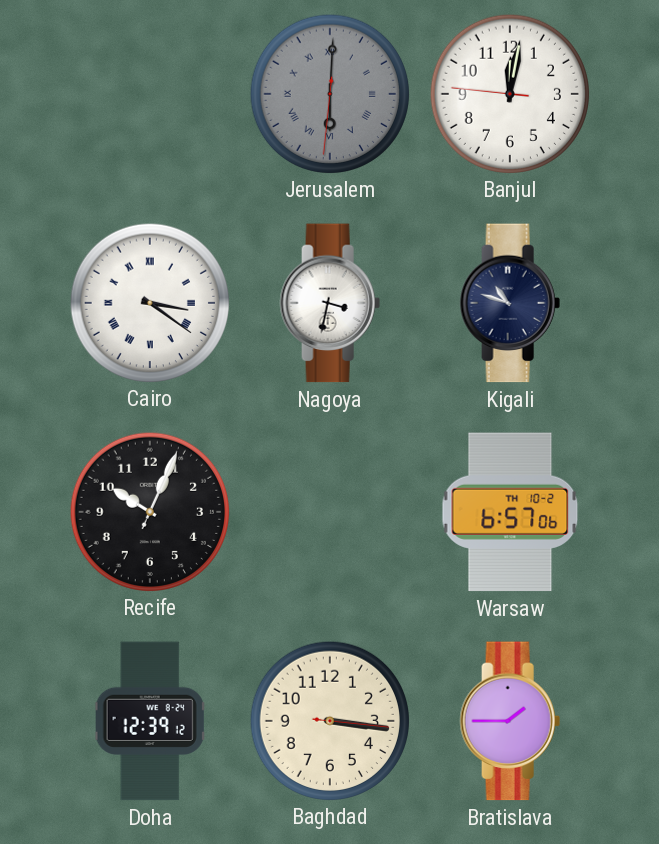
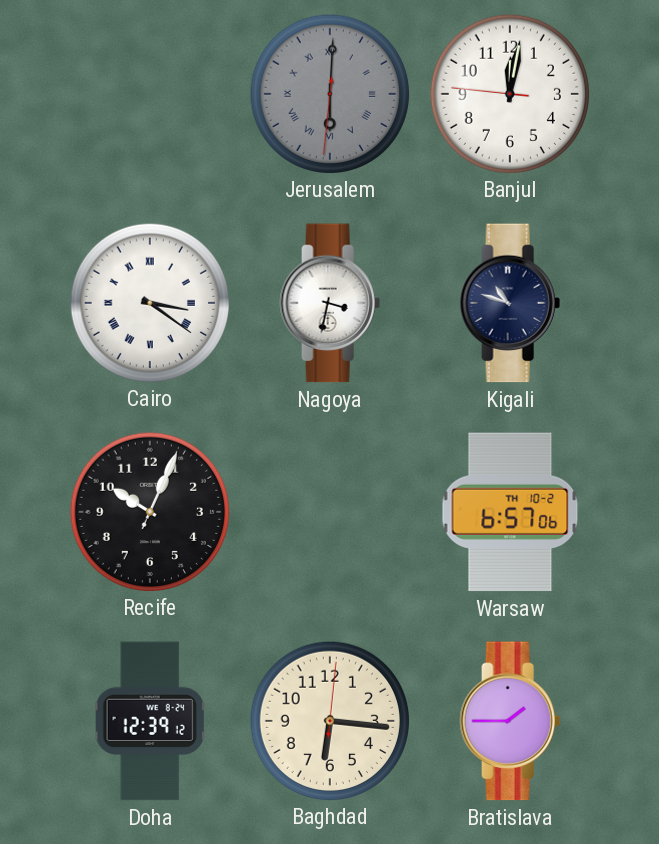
Baghdad: 3:16 -> 6:16
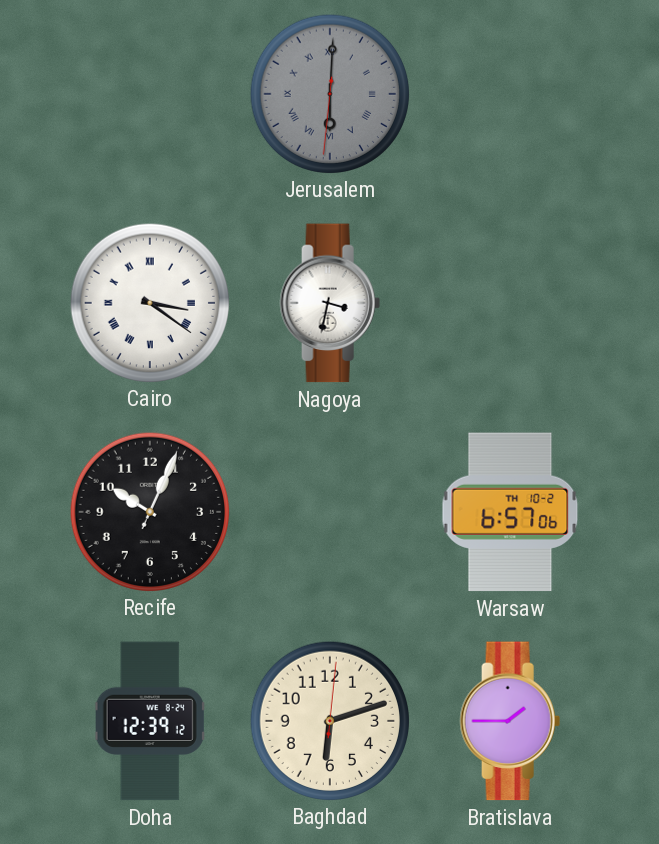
Banjul: 12:01 -> none
Kigali: 10:48 -> none
Baghdad: 6:16 -> 6:12
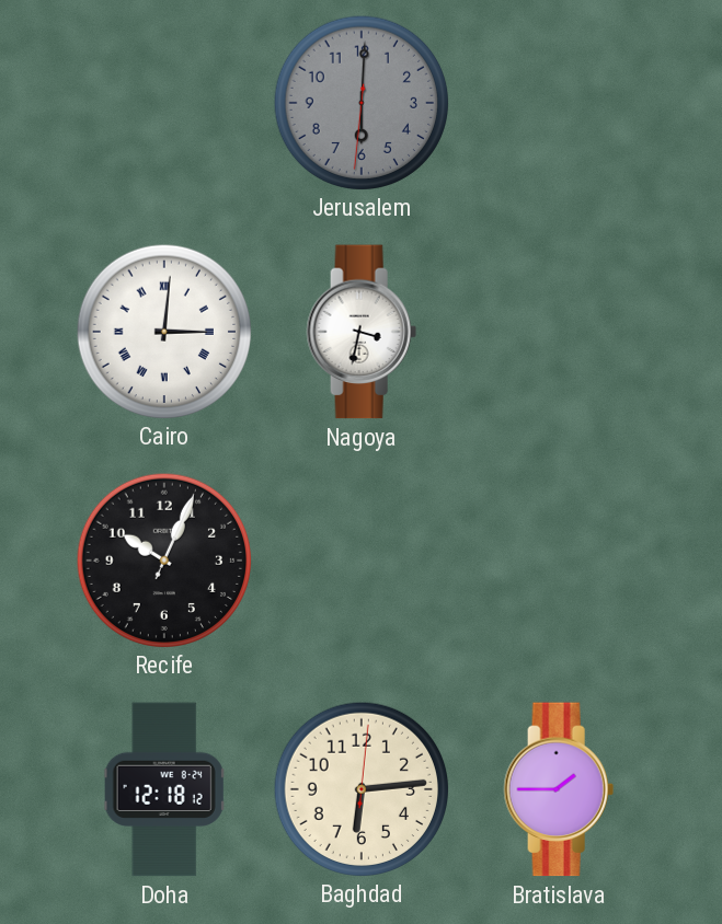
Jerusalem numerals: Roman -> Arabic
Cairo: 3:21 -> 3:01
Warsaw: 6:57 -> none
Doha: 12:39 -> 12:18
Baghdad: 6:12 -> 6:14
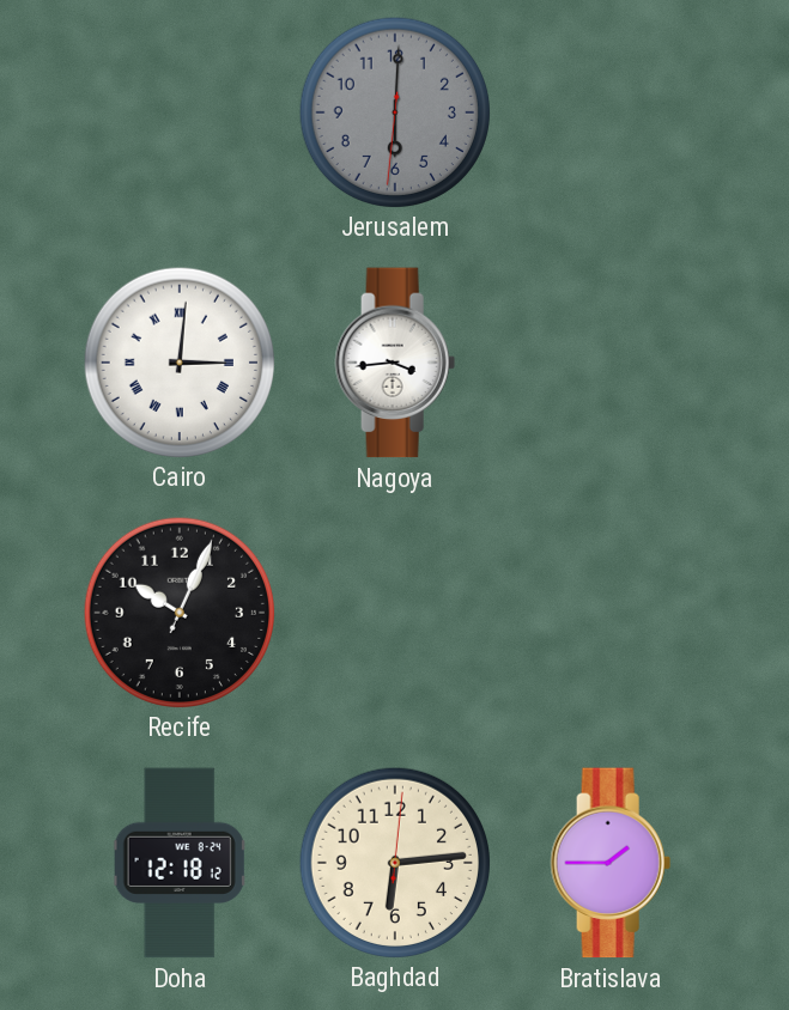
Nagoya: 3:32 -> 3:44
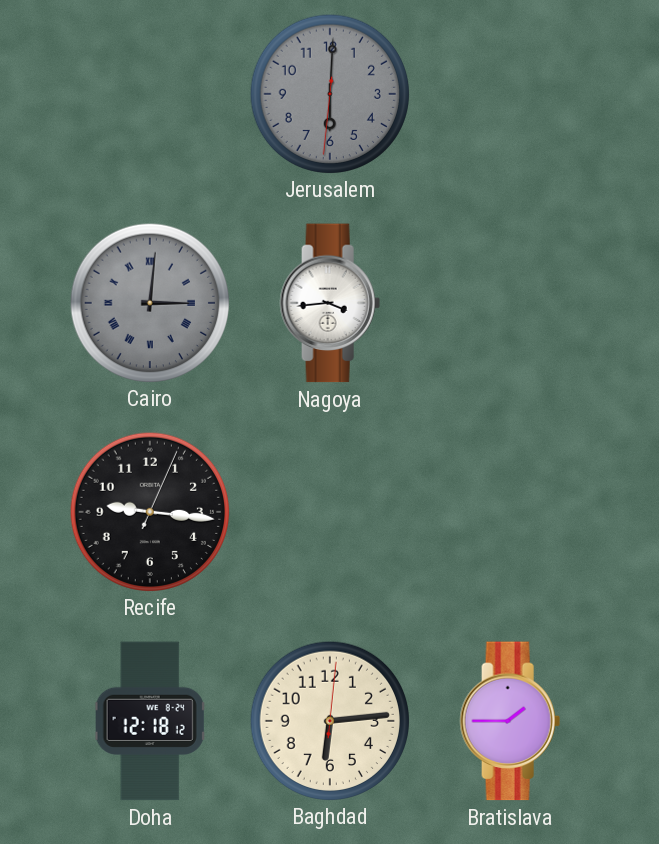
Cairo dial: white -> grey
Recife: 10:04 -> 9:16
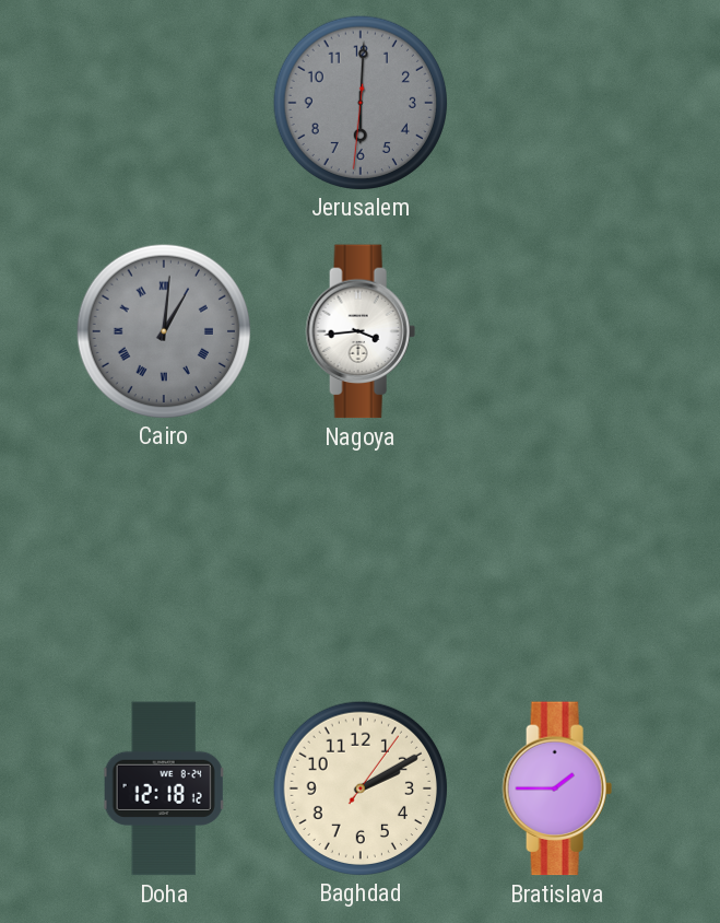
Cairo: 3:01 -> 1:01
Recife: 9:16 -> none
Baghdad: 6:14 -> 2:10
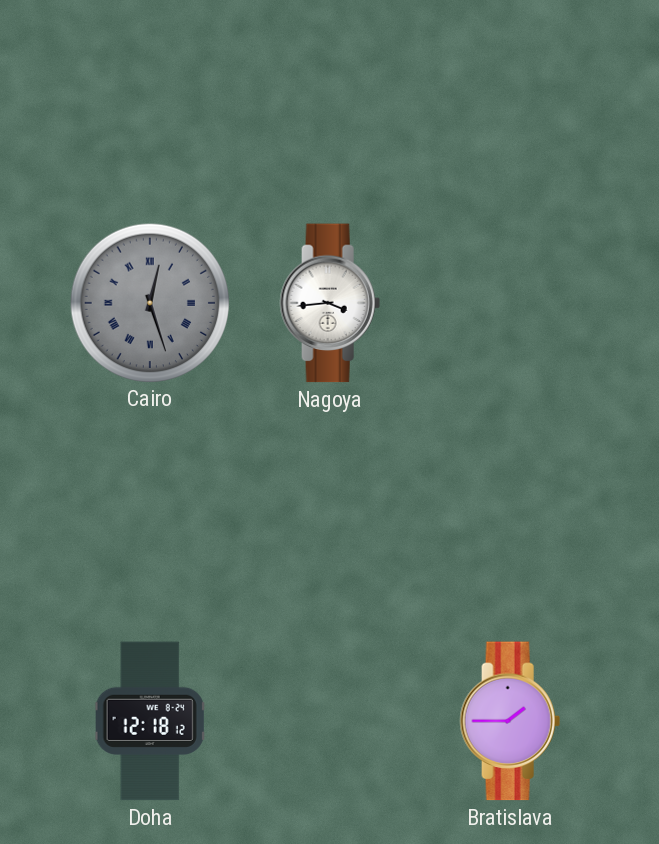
Jerusalem: 6:00 -> none
Cairo: 1:01 -> 12:27
Baghdad: 2:10 -> none
